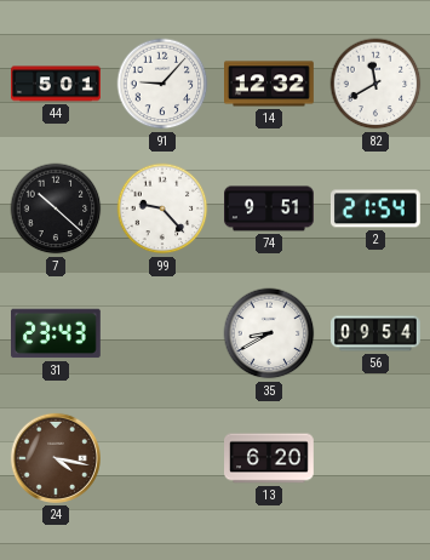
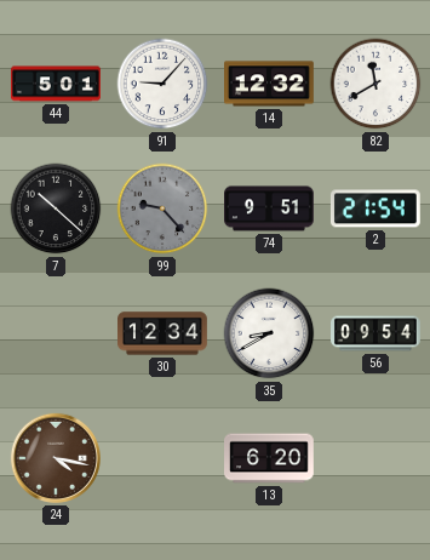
99 dial: white -> grey
31: 23:43 -> none
30: none -> 12:34
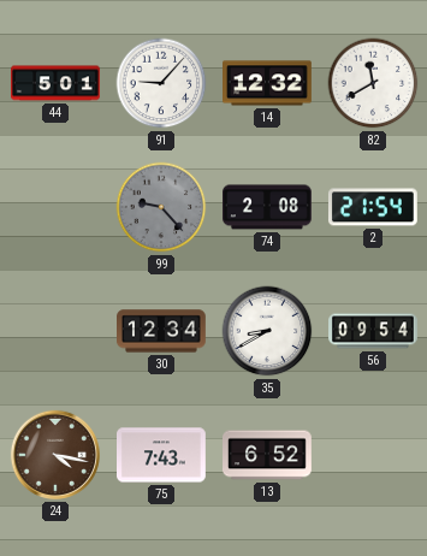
7: 10:22 -> none
74: 9:51 -> 2:08
75: none -> 7:43
13: 6:20 -> 6:52
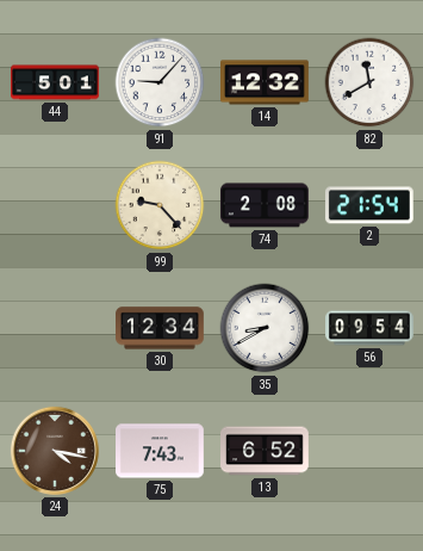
99 dial: grey -> cream
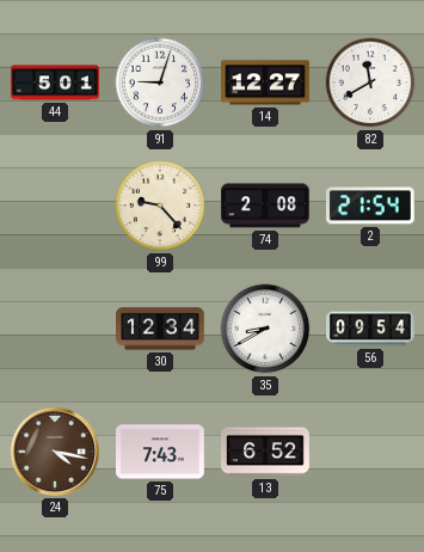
91: 9:07 -> 9:03
14: 12:32 -> 12:27
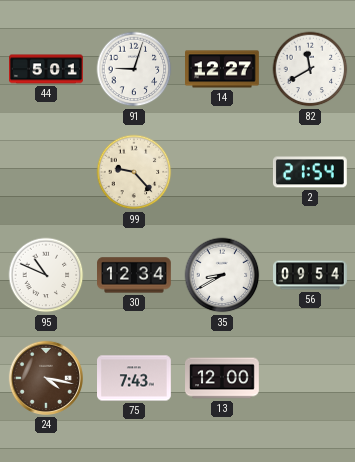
74: 2:08 -> none
95: none -> 10:49
13: 6:52 -> 12:00
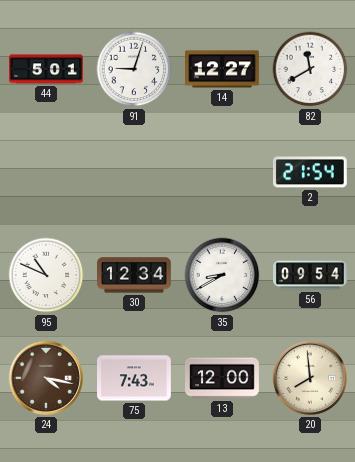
99: 9:23 -> none
20: none -> 7:59
